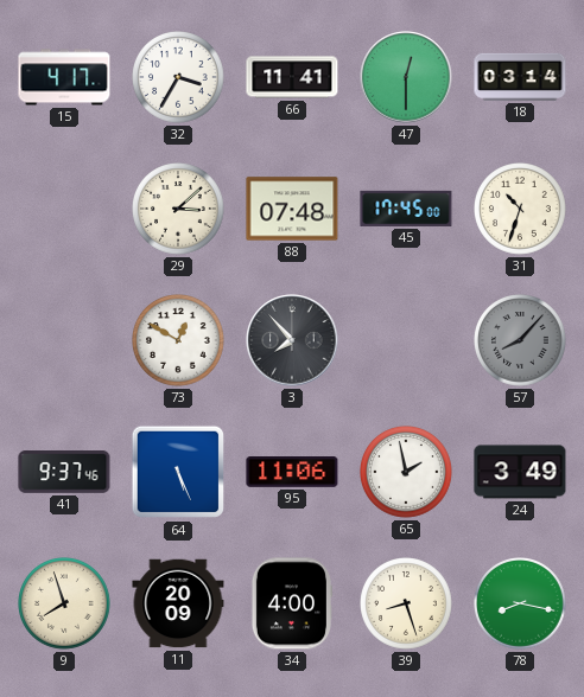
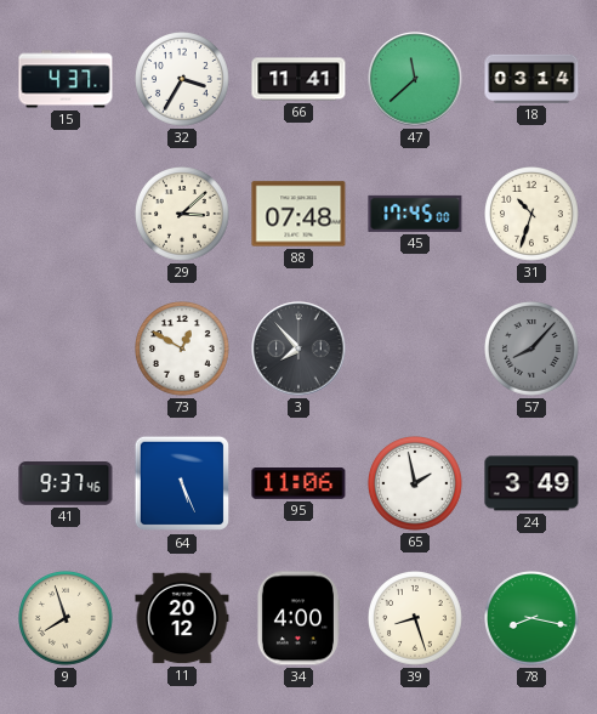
15: 4:17 -> 4:37
47: 12:30 -> 11:38
11: 20:09 -> 20:12
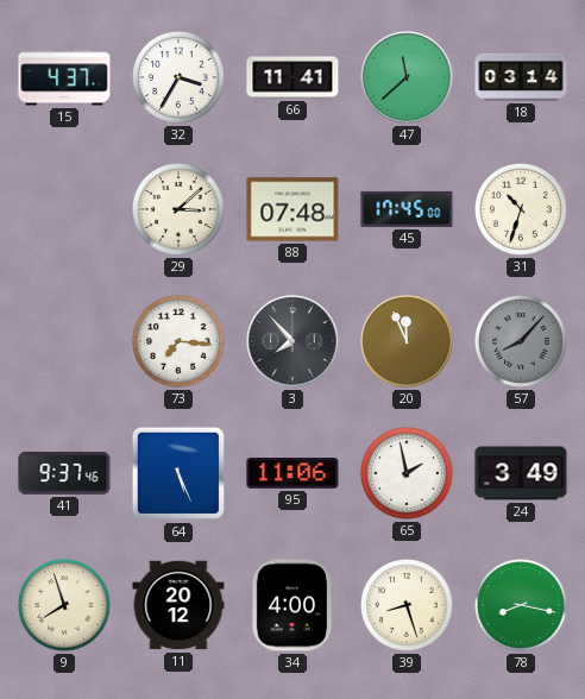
73: 12:50 -> 7:16
20: none -> 11:56
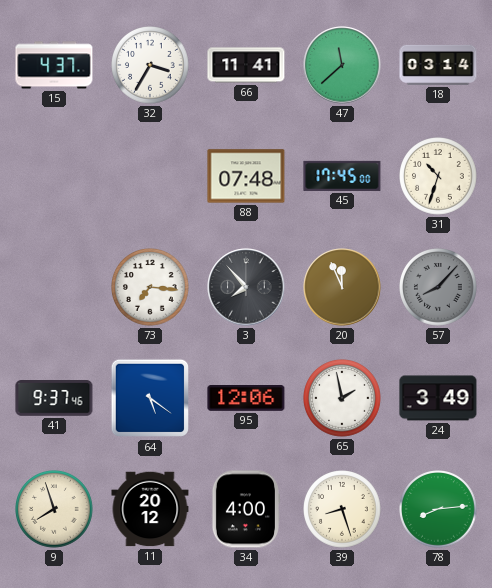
29: 3:08 -> none
64: 5:26 -> 5:21
95: 11:06 -> 12:06
78: 8:17 -> 8:14
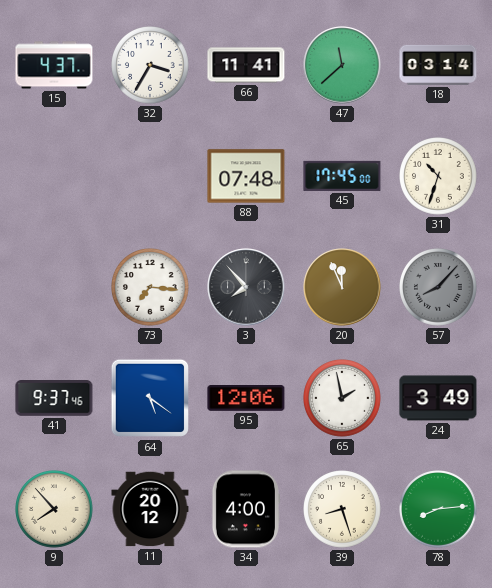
9: 7:57 -> 7:53
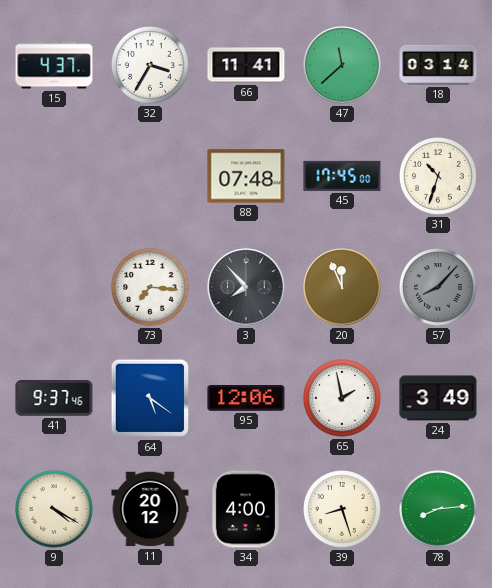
9: 7:53 -> 4:20
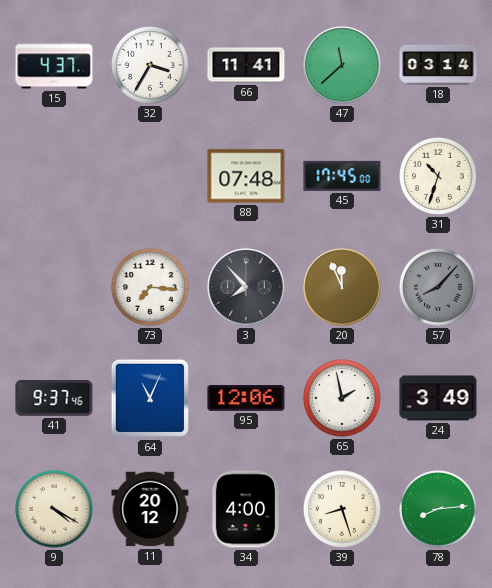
64: 5:21 -> 11:04
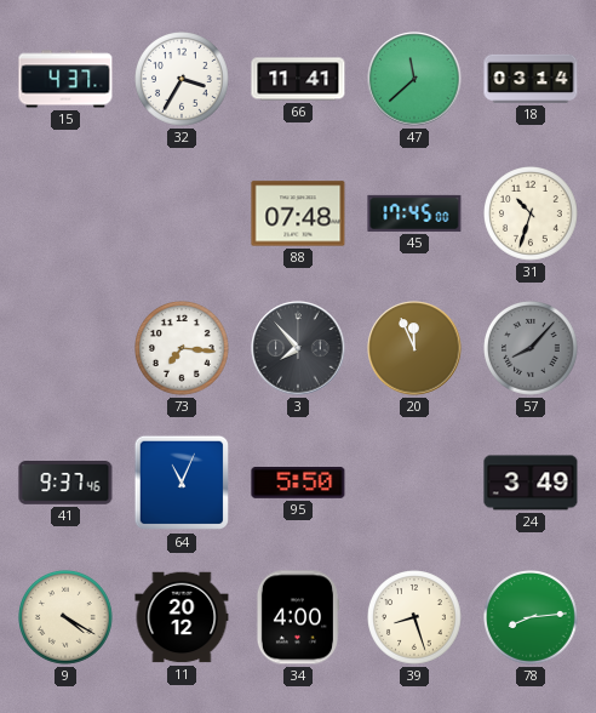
95: 12:06 -> 5:50
65: 1:58 -> none
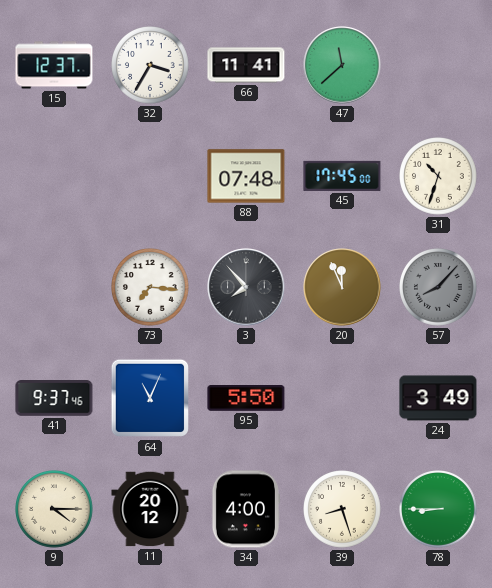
15: 4:37 -> 12:37
18: 03:14 -> none
9: 4:20 -> 4:15
78: 8:14 -> 8:45
